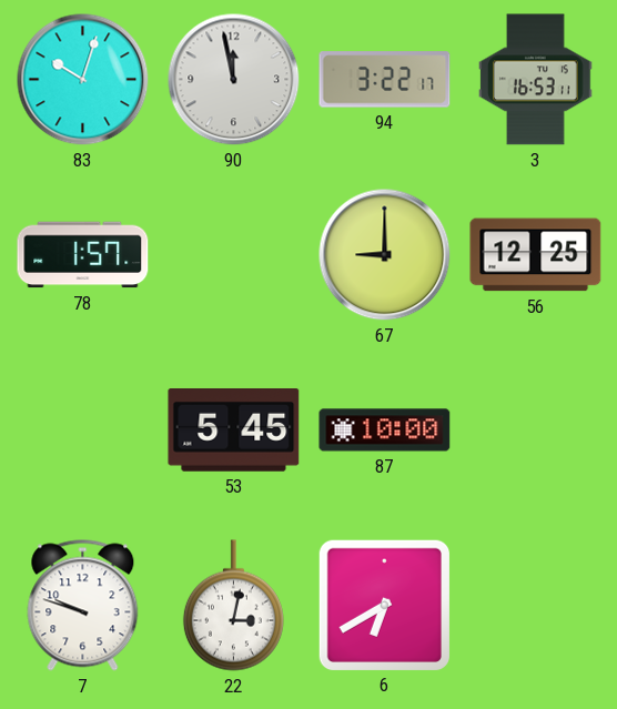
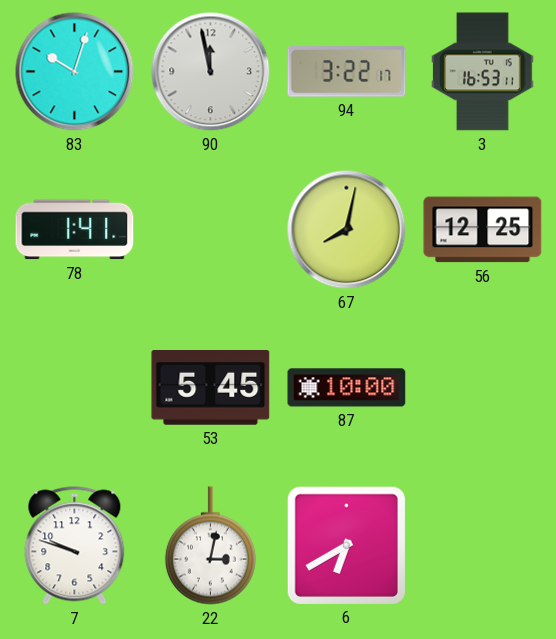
78: 1:57 -> 1:41
67: 9:00 -> 8:02
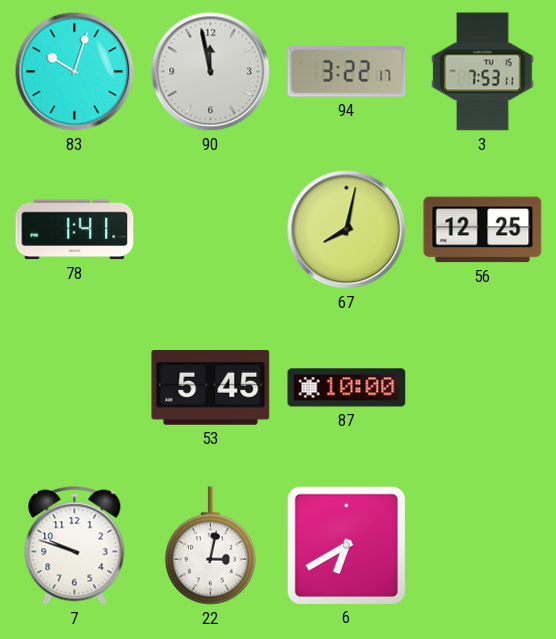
3: 16:53 -> 7:53
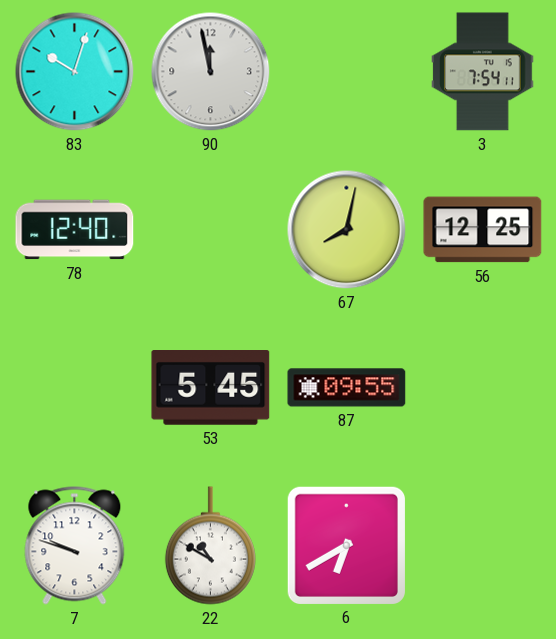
94: 3:22 -> none
3: 7:53 -> 7:54
78: 1:41 -> 12:40
87: 10:00 -> 09:55
22: 3:02 -> 10:50
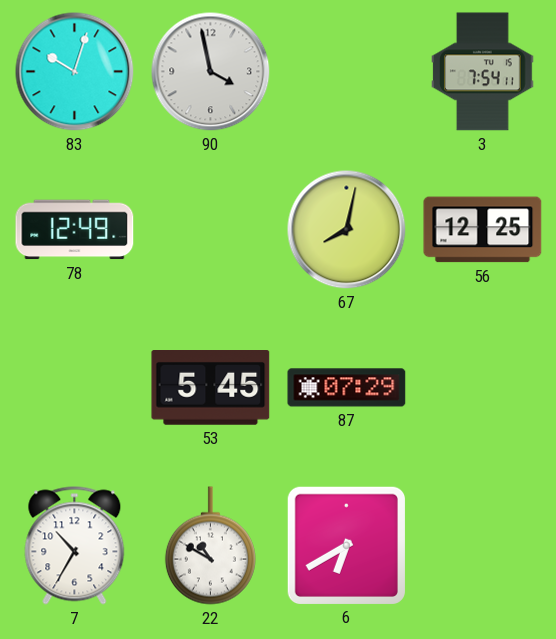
90: 11:58 -> 3:58
78: 12:40 -> 12:49
87: 09:55 -> 07:29
7: 9:48 -> 10:35
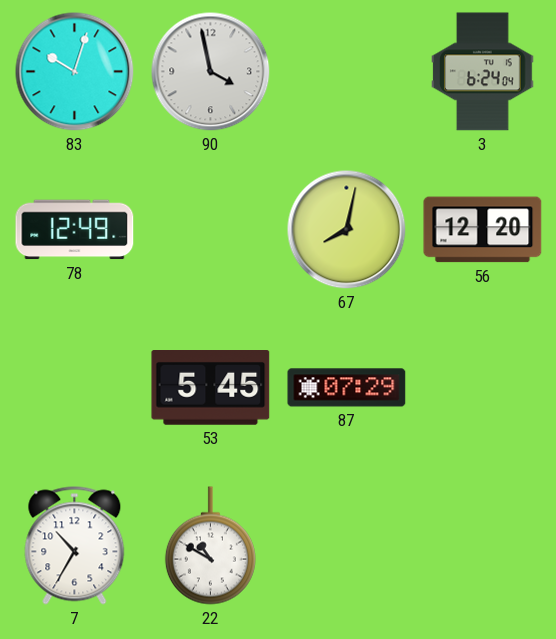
3: 7:54 -> 6:24
56: 12:25 -> 12:20
6: 6:40 -> none
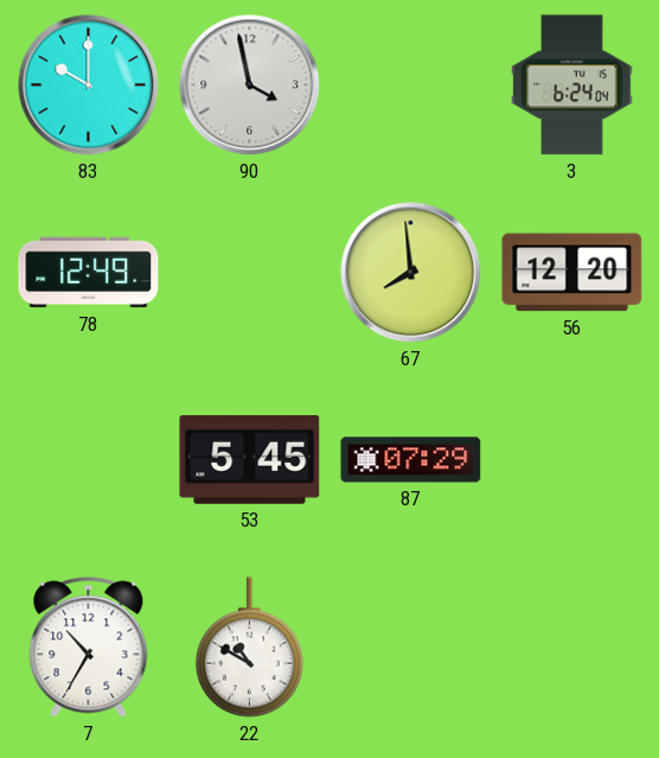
83: 10:03 -> 10:00
67: 8:02 -> 7:59
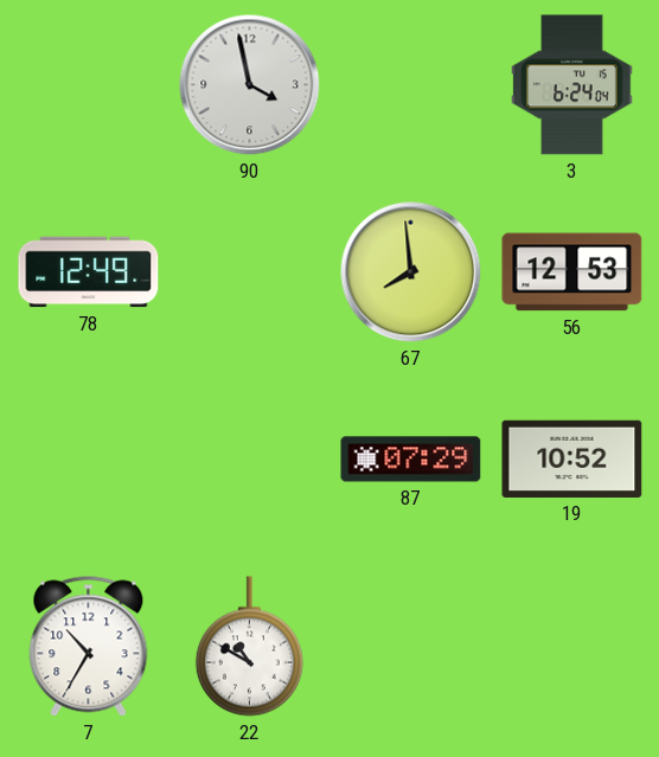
83: 10:00 -> none
56: 12:20 -> 12:53
53: 5:45 -> none
19: none -> 10:52
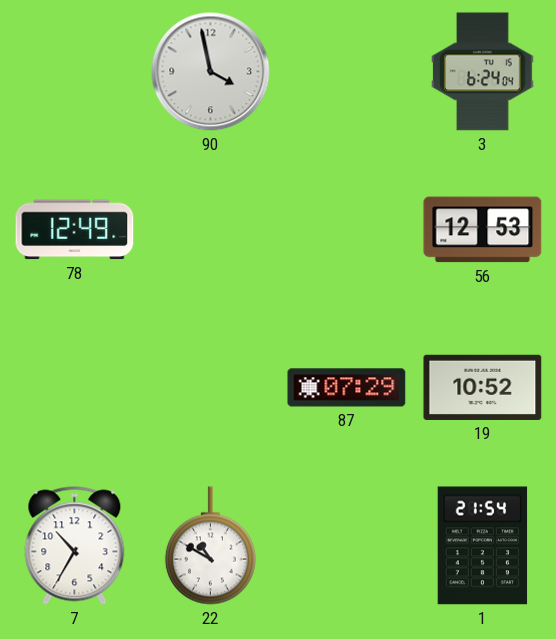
67: 7:59 -> none
1: none -> 21:54
